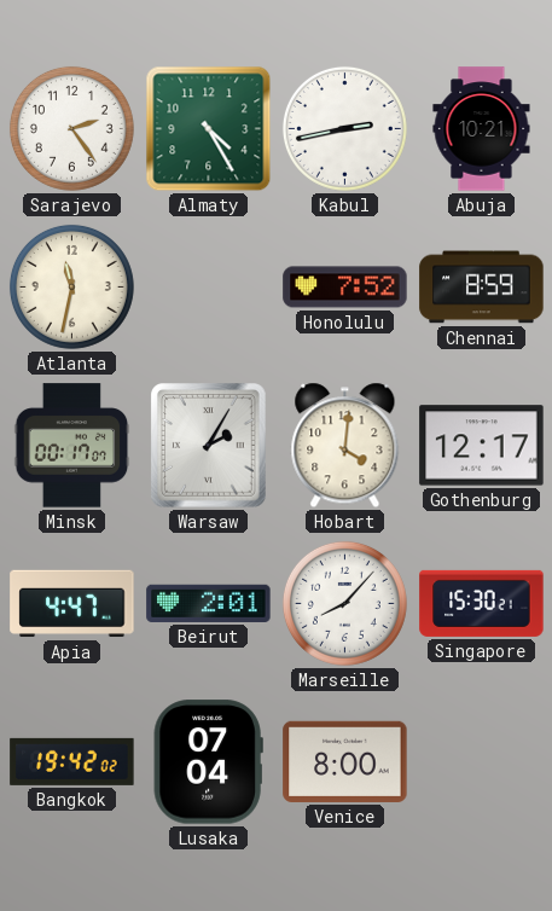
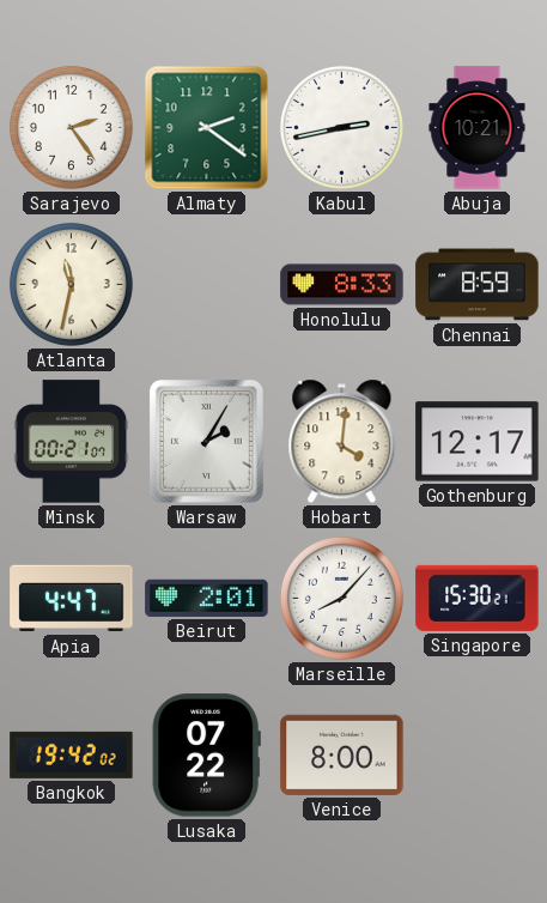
Almaty: 4:25 -> 2:21
Honolulu: 7:52 -> 8:33
Minsk: 00:17 -> 00:21
Lusaka: 07:04 -> 07:22
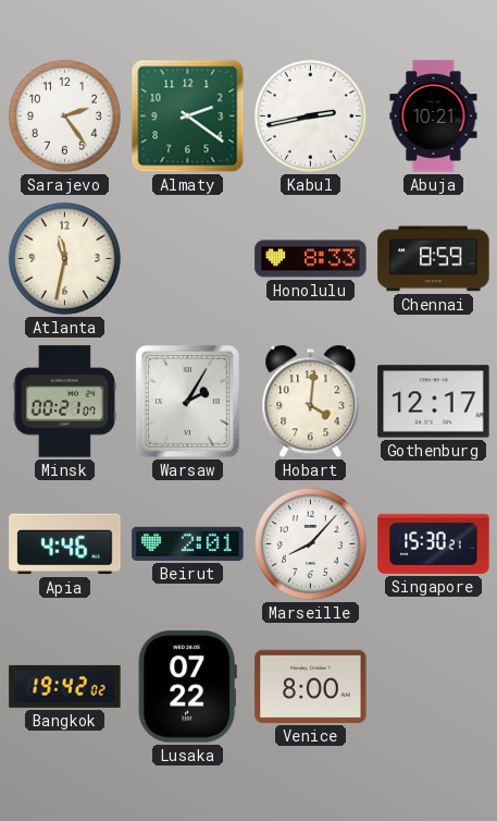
Apia: 4:47 -> 4:46
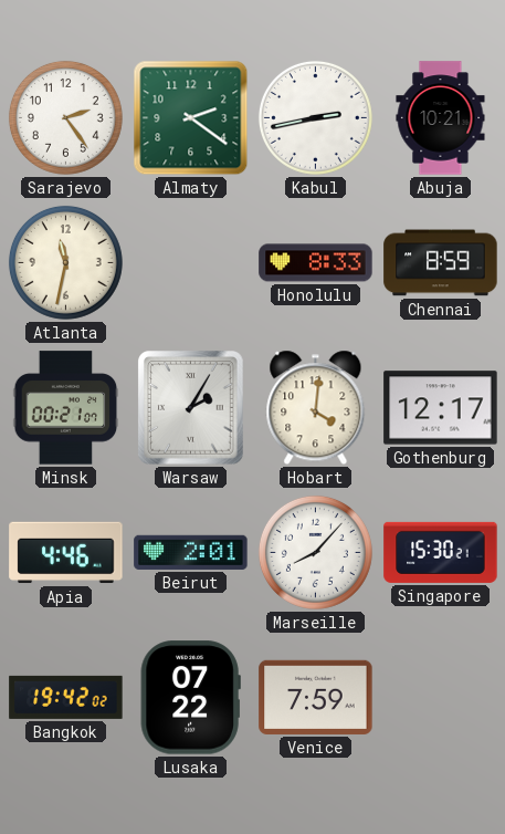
Venice: 8:00 -> 7:59
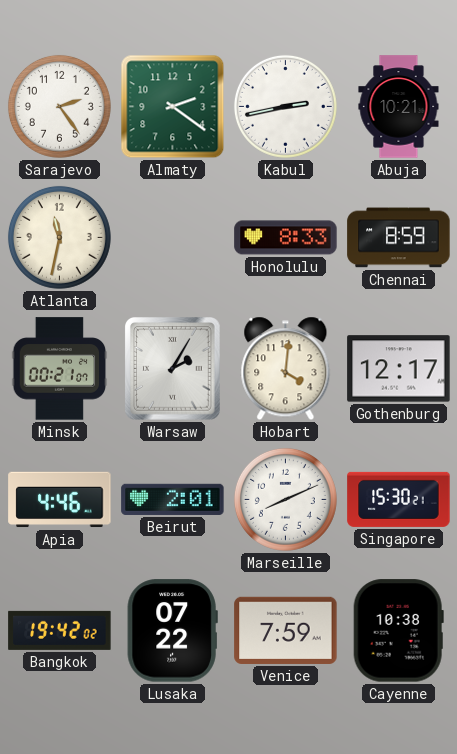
Marseille: 8:07 -> 8:11
Cayenne: none -> 10:38
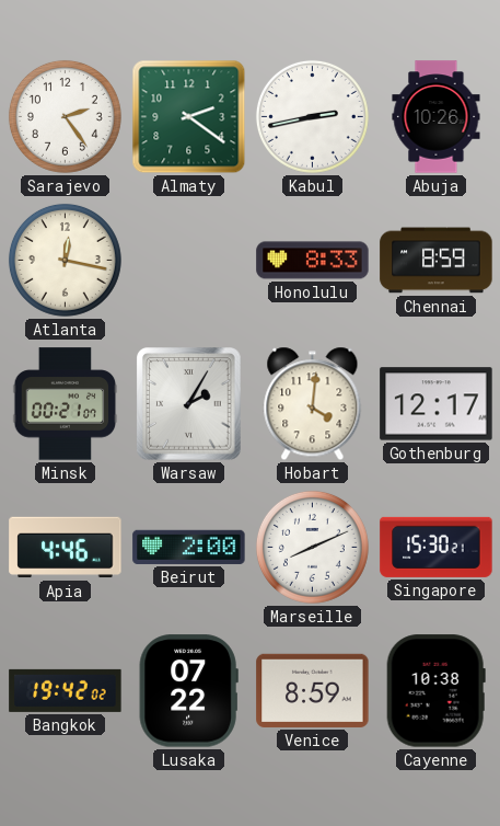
Abuja: 10:21 -> 10:26
Atlanta: 11:32 -> 12:17
Beirut: 2:01 -> 2:00
Venice: 7:59 -> 8:59
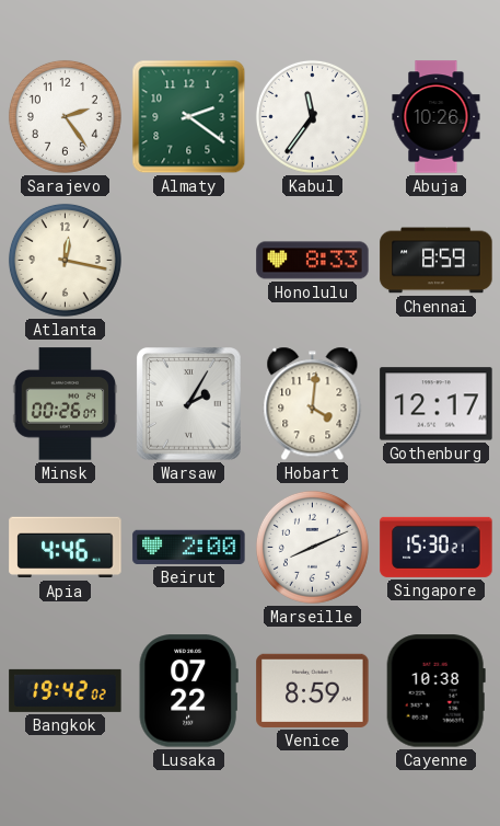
Kabul: 2:43 -> 11:36
Minsk: 00:21 -> 00:26
